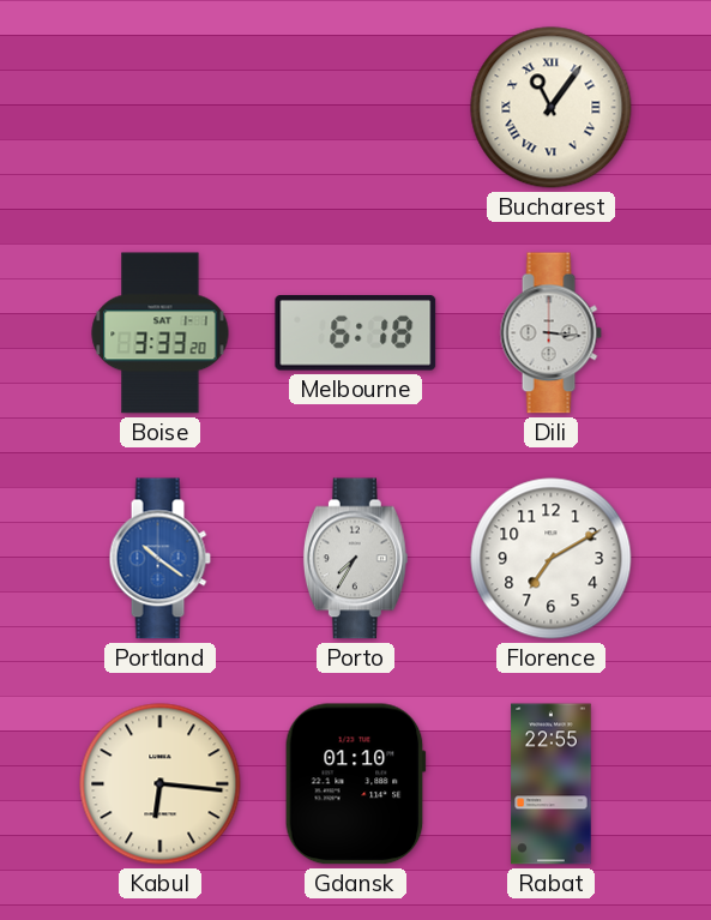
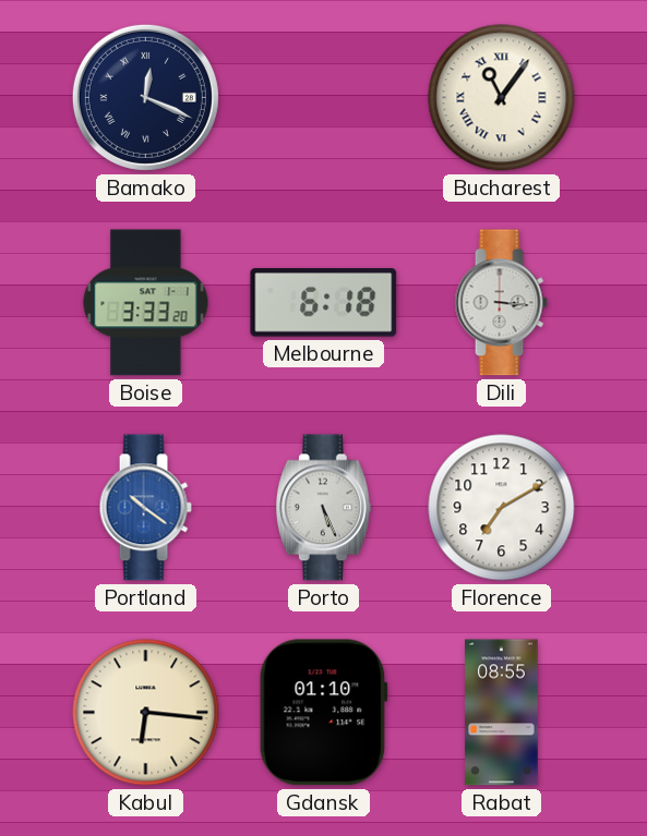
Bamako: none -> 12:19
Porto: 7:35 -> 5:26
Rabat: 22:55 -> 08:55
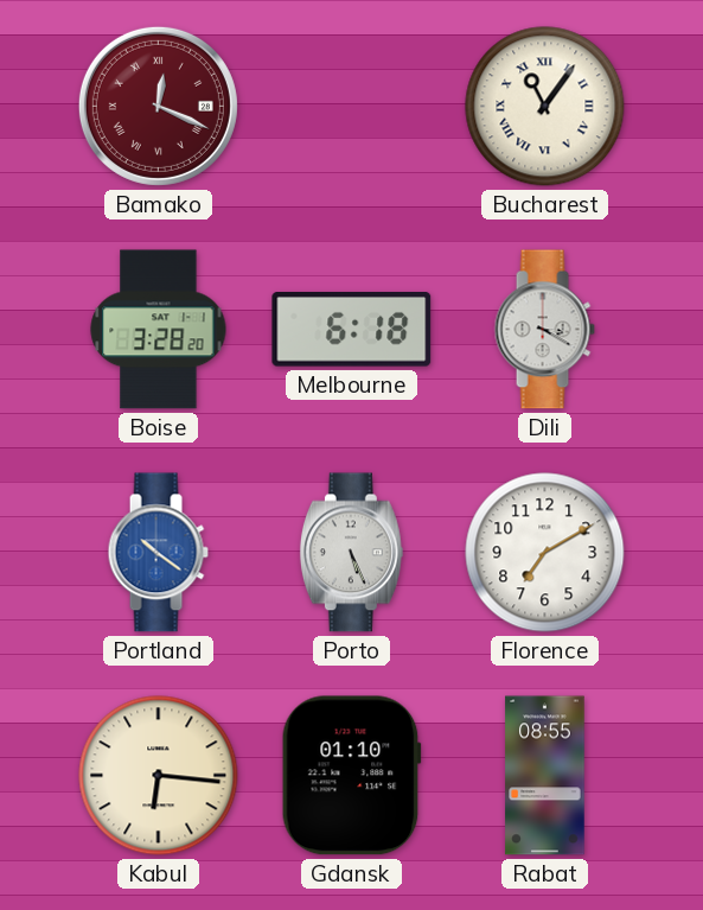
Bamako dial: navy -> burgundy
Boise: 3:33 -> 3:28
Dili: 3:16 -> 3:20
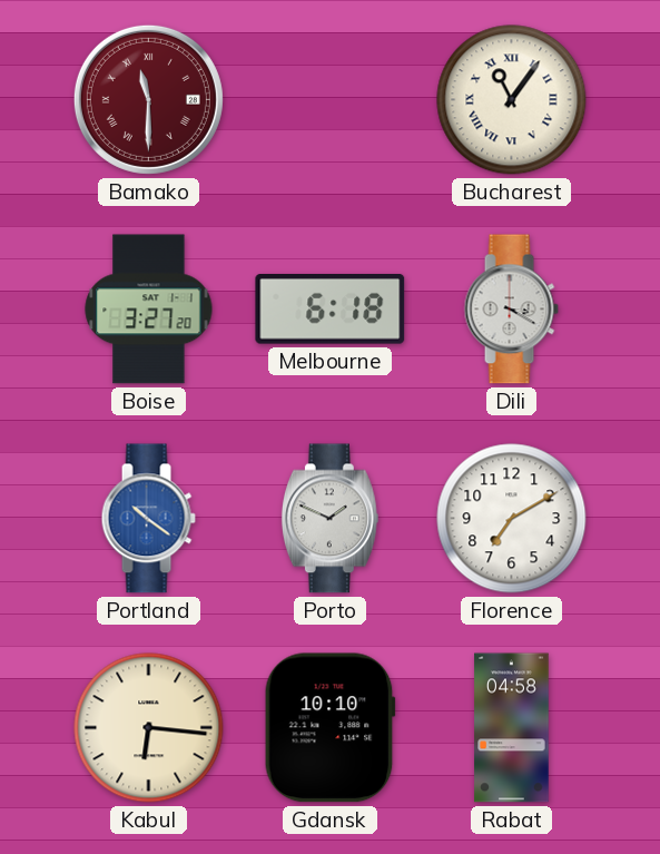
Bamako: 12:19 -> 11:30
Boise: 3:28 -> 3:27
Porto: 5:26 -> 1:49
Gdansk: 01:10 -> 10:10
Rabat: 08:55 -> 04:58
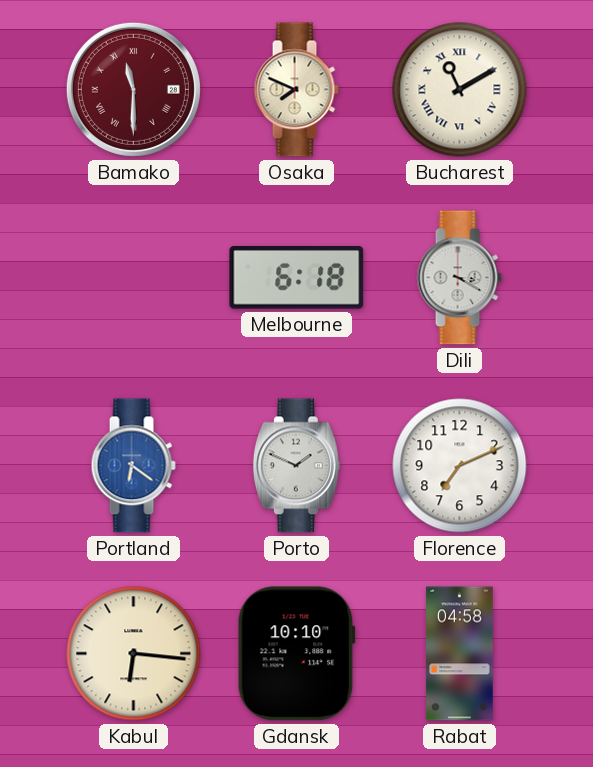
Osaka: none -> 7:49
Bucharest: 11:06 -> 11:10
Boise: 3:27 -> none
Portland: 10:21 -> 6:21
Florence: 7:10 -> 7:11
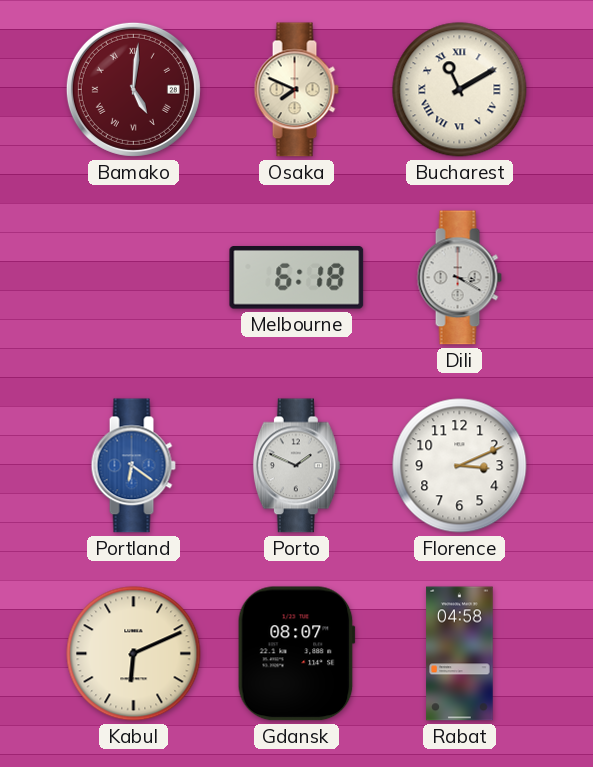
Bamako: 11:30 -> 5:01
Florence: 7:11 -> 3:11
Kabul: 6:16 -> 6:11
Gdansk: 10:10 -> 08:07
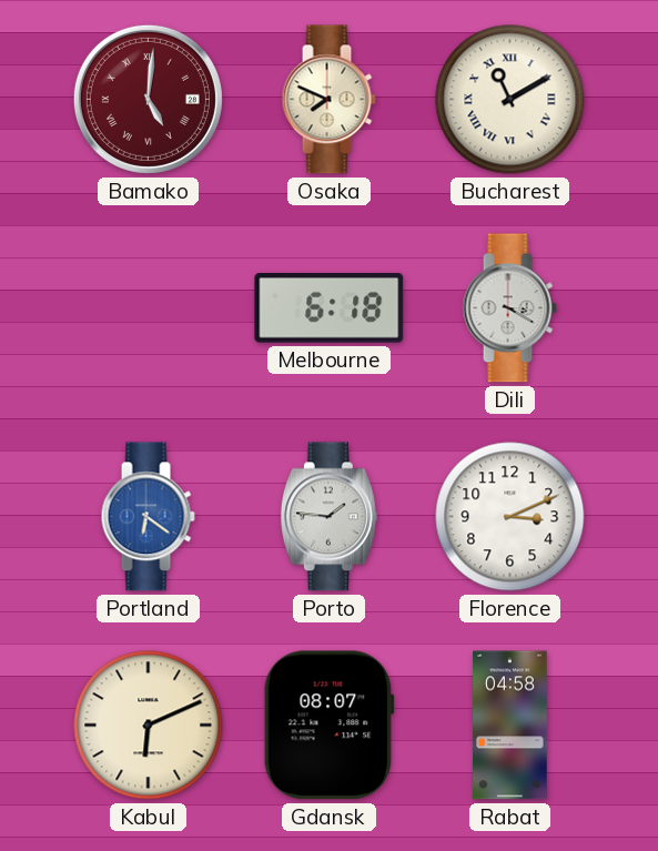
Porto: 1:49 -> 1:46
